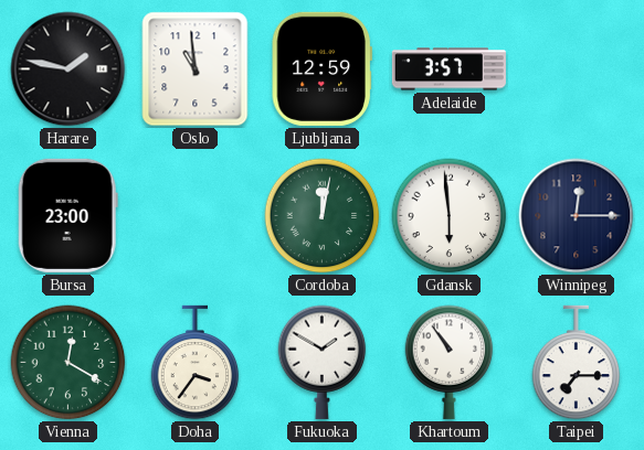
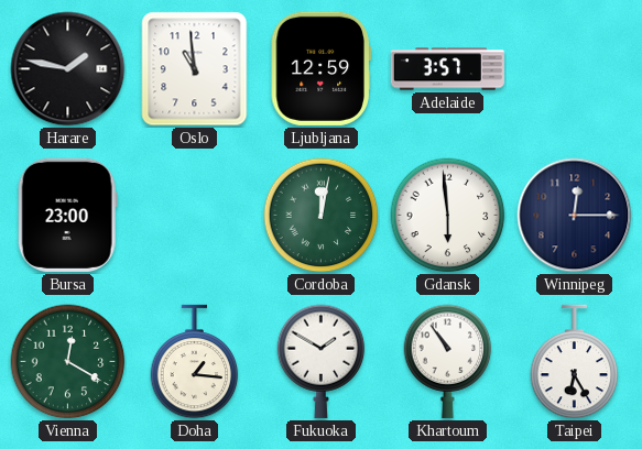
Doha: 3:36 -> 1:16
Taipei: 7:15 -> 6:25
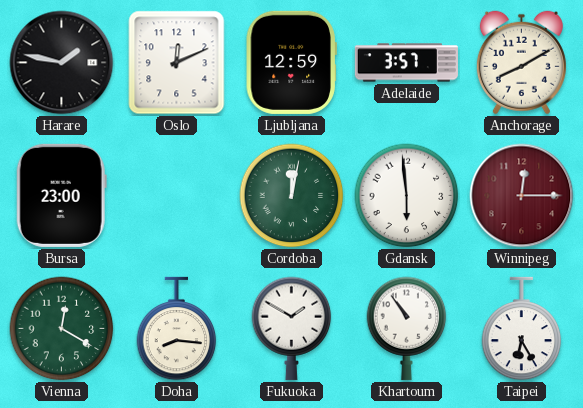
Oslo: 10:59 -> 12:11
Anchorage: none -> 8:10
Winnipeg dial: navy -> burgundy
Doha: 1:16 -> 8:16
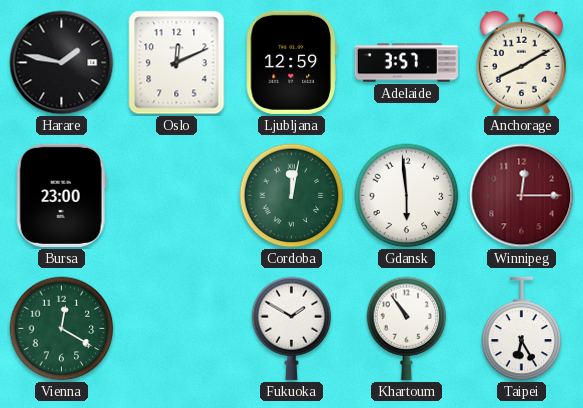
Doha: 8:16 -> none
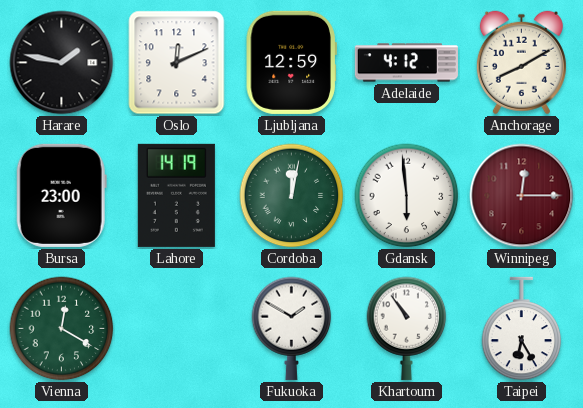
Adelaide: 3:57 -> 4:12
Lahore: none -> 14:19
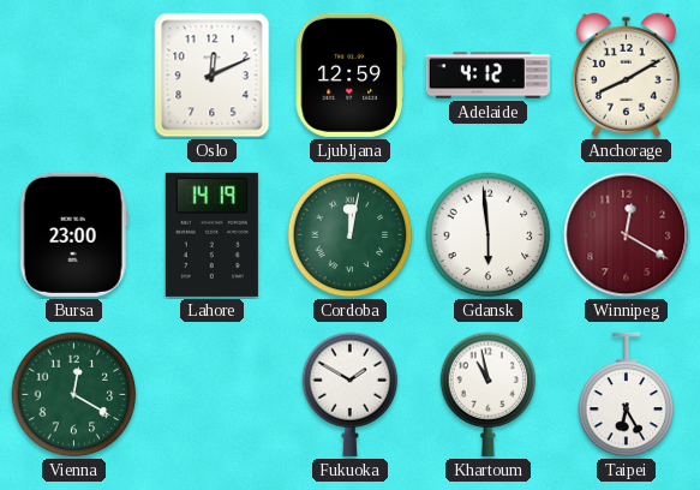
Harare: 1:47 -> none
Winnipeg: 12:15 -> 12:20
Khartoum: 10:54 -> 10:58
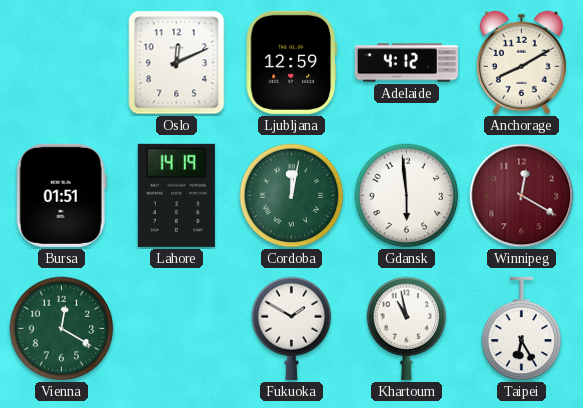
Bursa: 23:00 -> 01:51
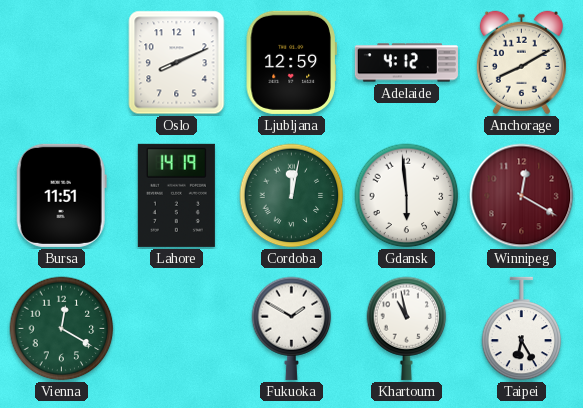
Oslo: 12:11 -> 8:11
Bursa: 01:51 -> 11:51
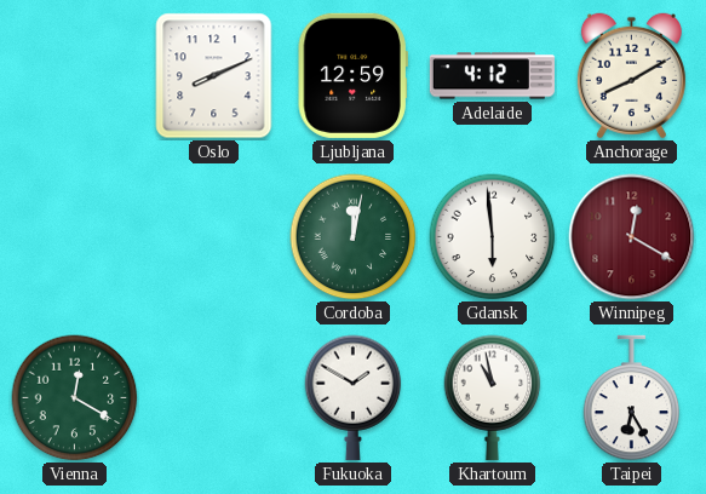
Bursa: 11:51 -> none
Lahore: 14:19 -> none
